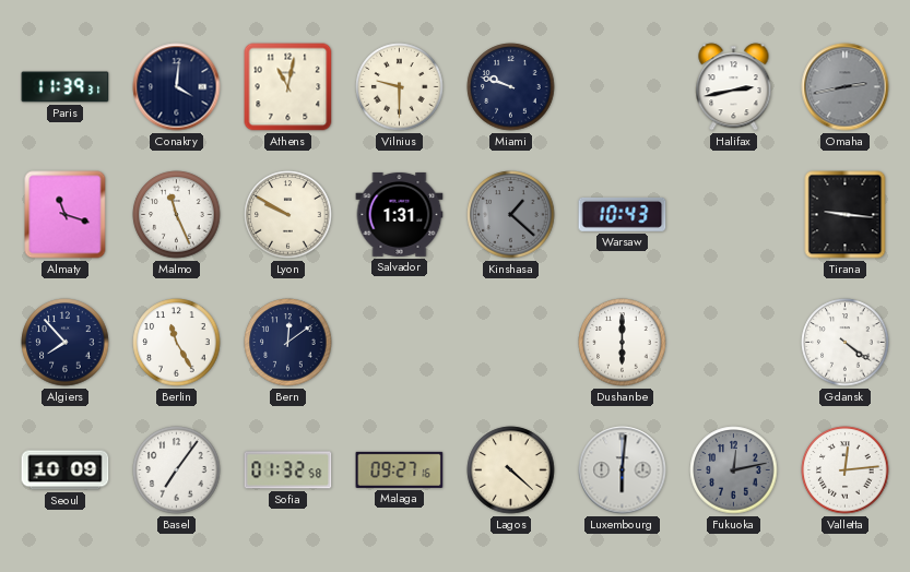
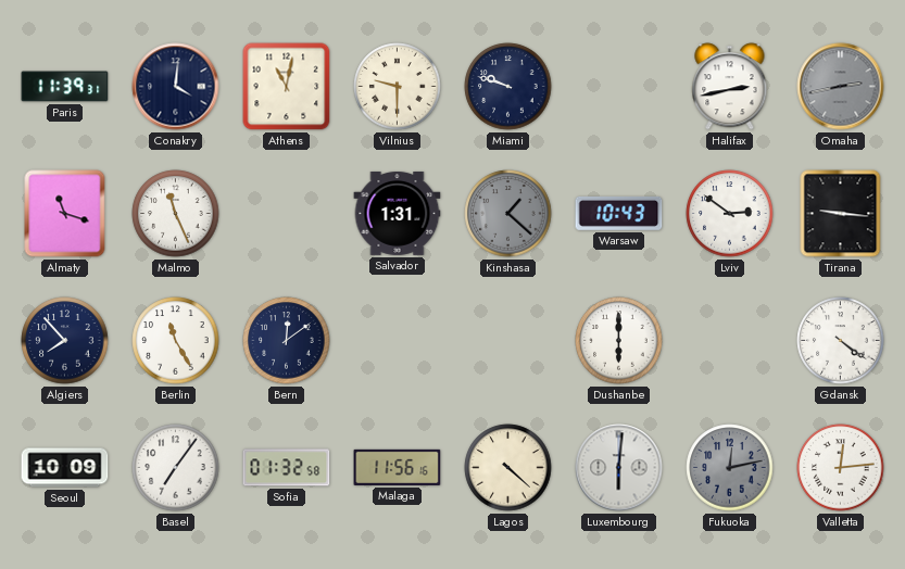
Lyon: 9:50 -> none
Lviv: none -> 2:51
Malaga: 09:27 -> 11:56
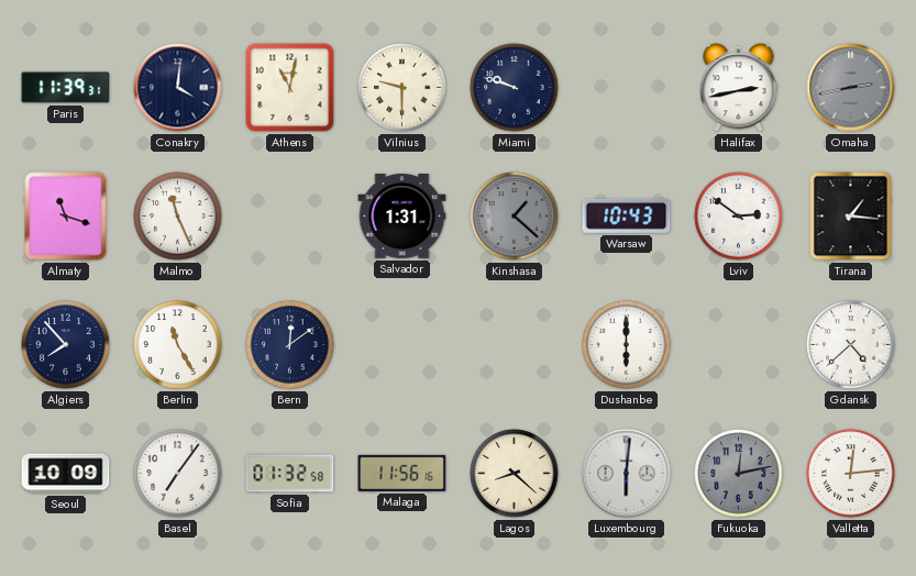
Tirana: 9:16 -> 1:16
Gdansk: 4:21 -> 4:38
Lagos: 4:22 -> 8:22
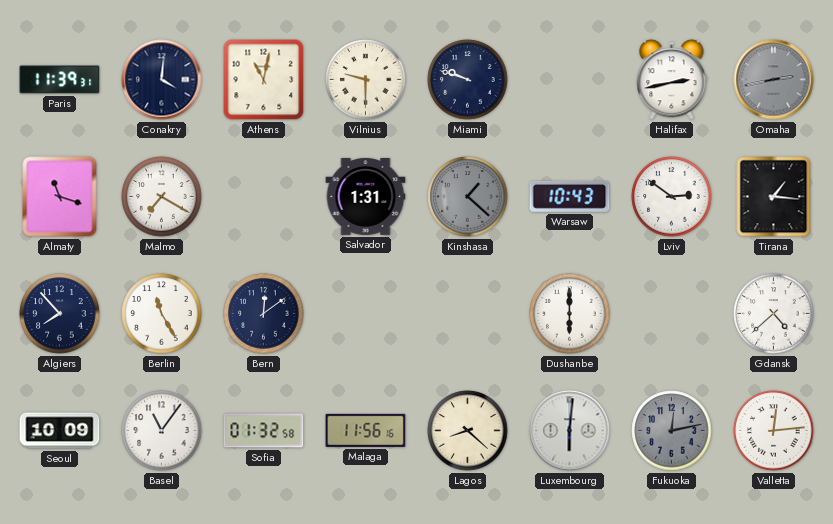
Malmo: 11:26 -> 7:20
Basel: 7:06 -> 11:06
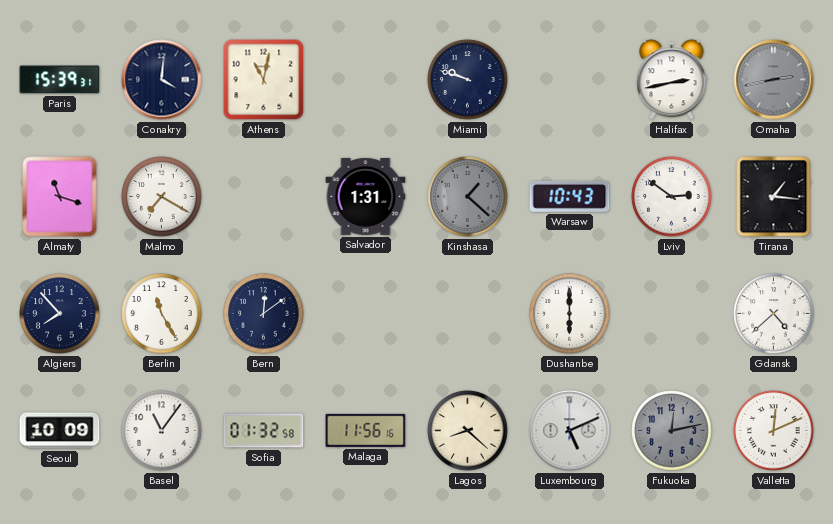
Paris: 11:39 -> 15:39
Vilnius: 9:30 -> none
Luxembourg: 6:01 -> 5:11
Valletta: 12:14 -> 12:11
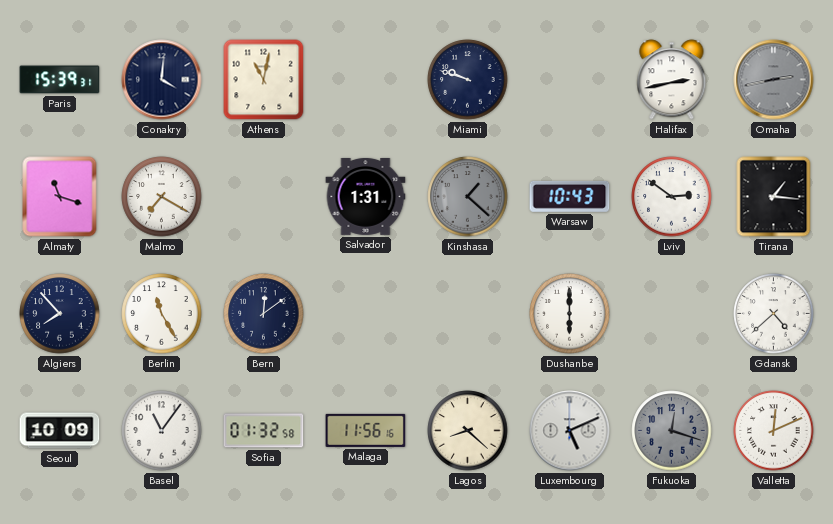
Fukuoka: 12:13 -> 12:18
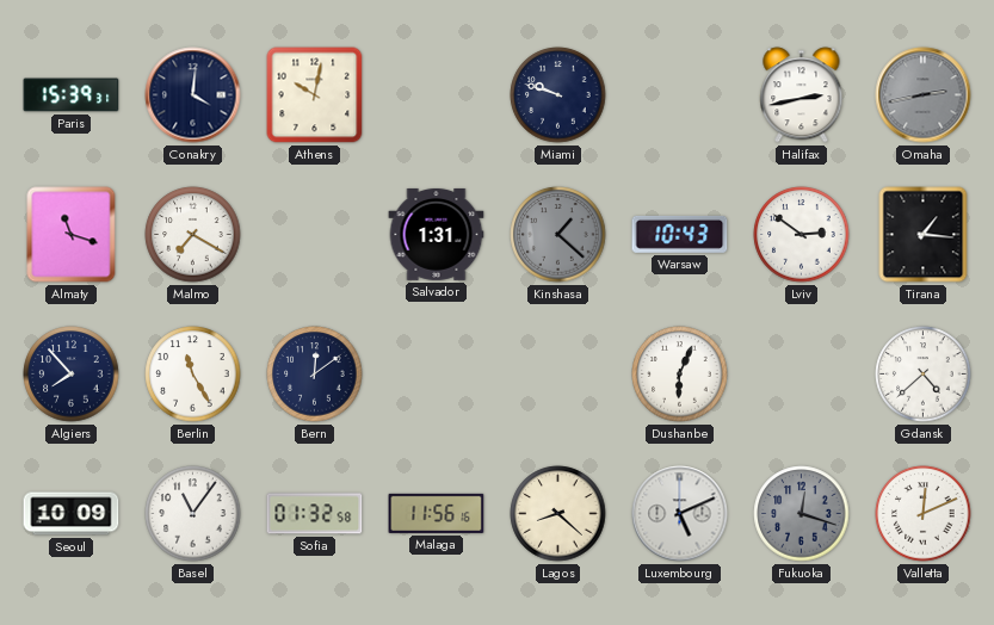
Athens: 11:02 -> 10:02
Dushanbe: 6:00 -> 6:04
